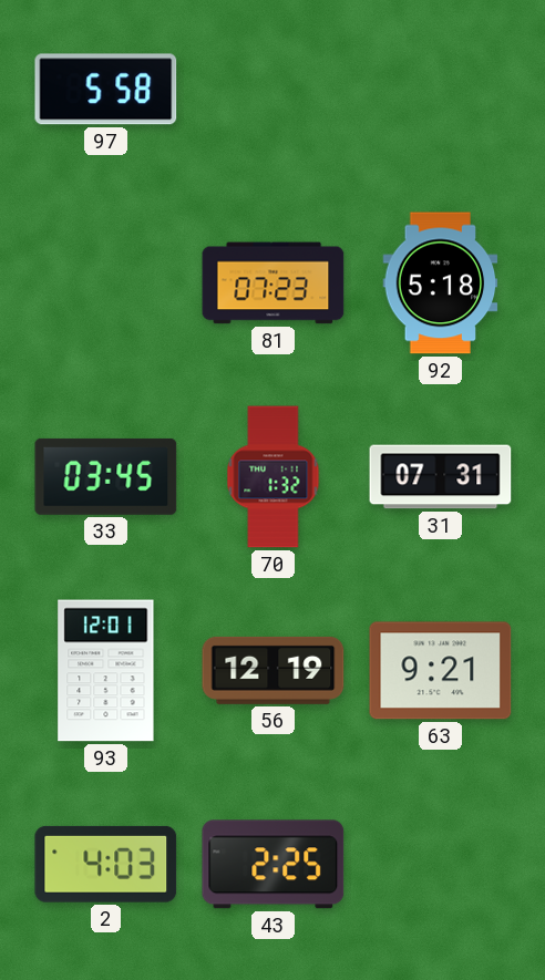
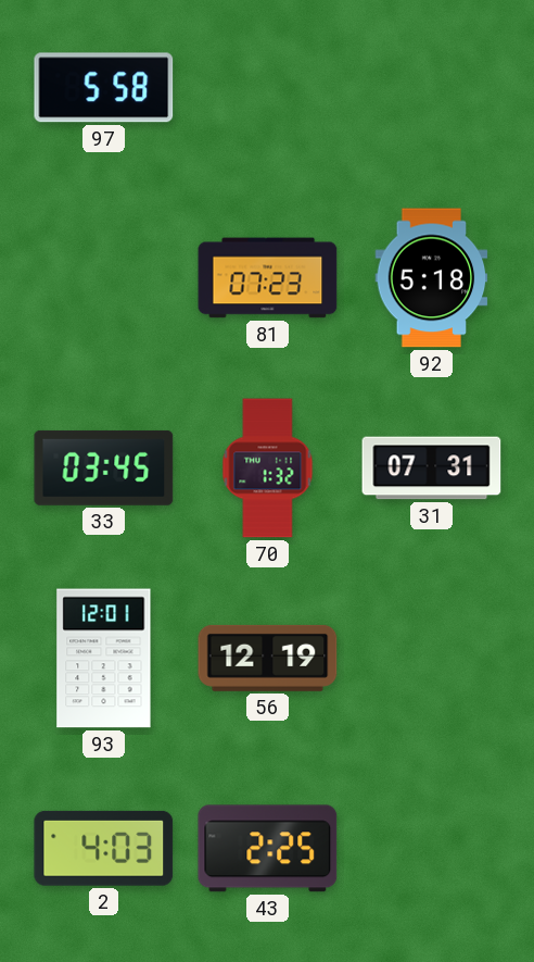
63: 9:21 -> none
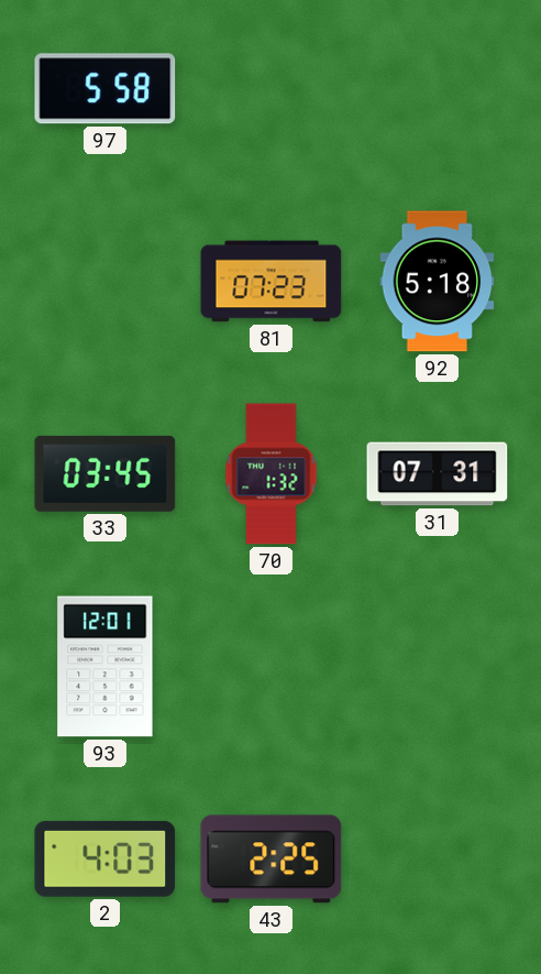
56: 12:19 -> none
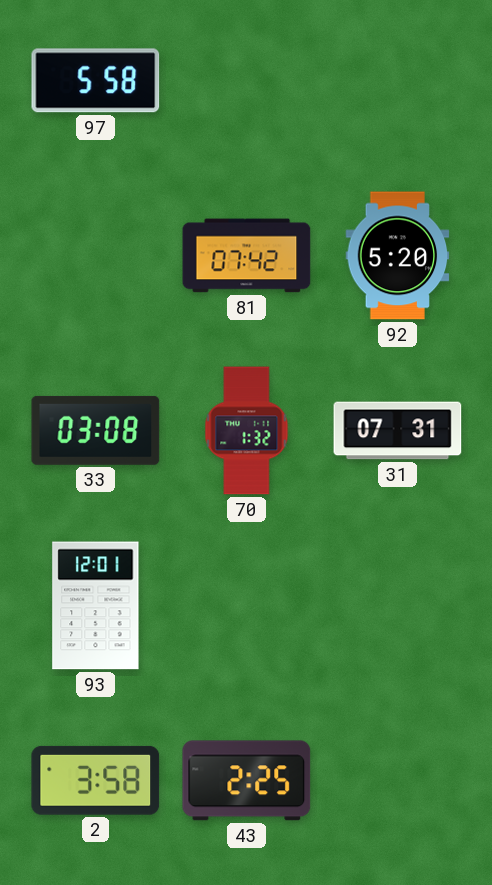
81: 07:23 -> 07:42
92: 5:18 -> 5:20
33: 03:45 -> 03:08
2: 4:03 -> 3:58
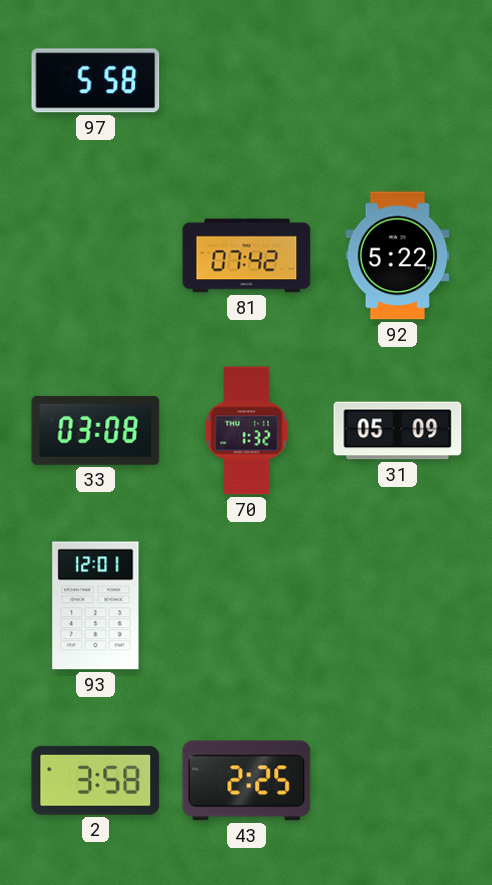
92: 5:20 -> 5:22
31: 07:31 -> 05:09
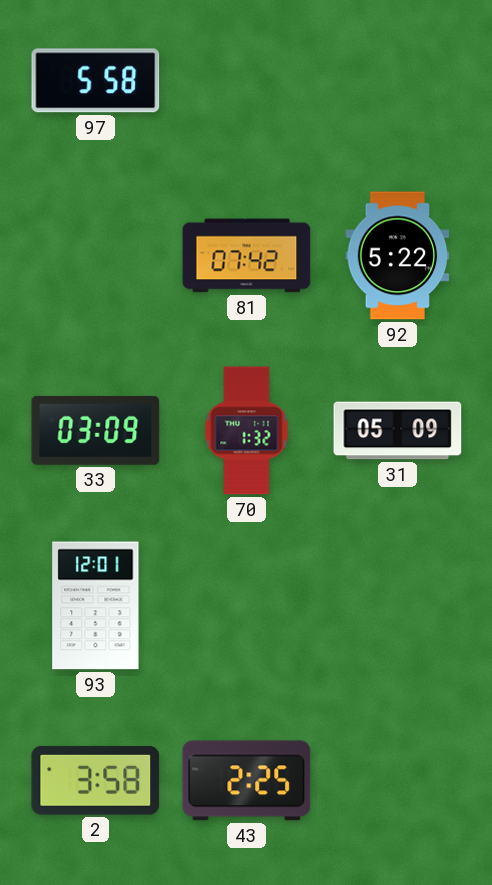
33: 03:08 -> 03:09
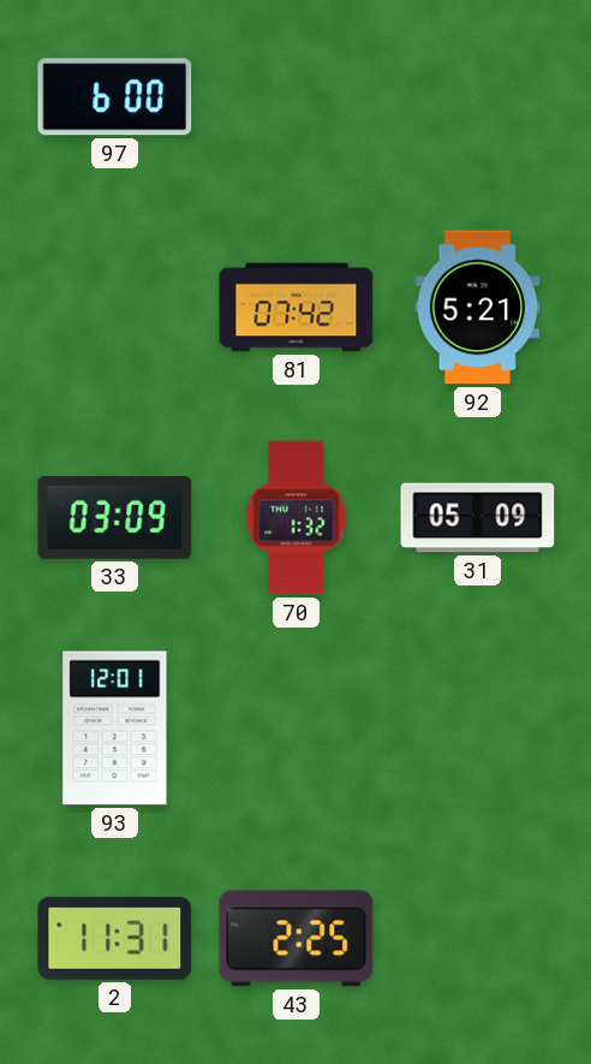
97: 5:58 -> 6:00
92: 5:22 -> 5:21
2: 3:58 -> 11:31
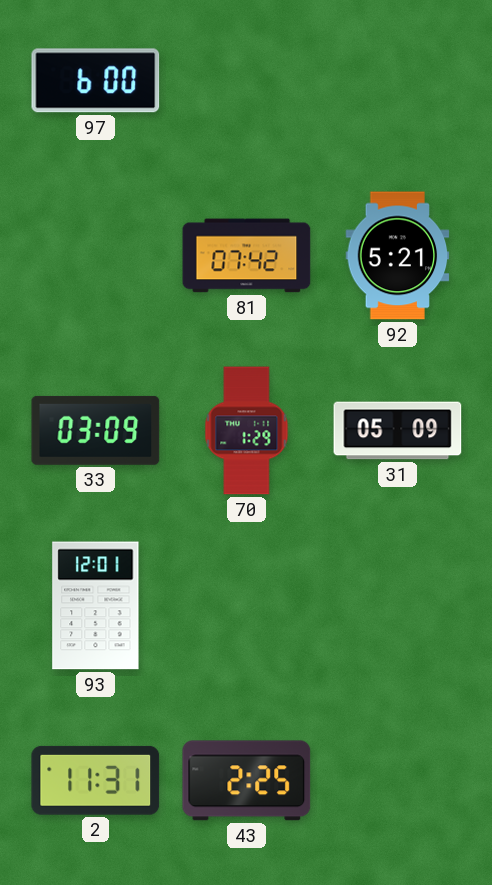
70: 1:32 -> 1:29
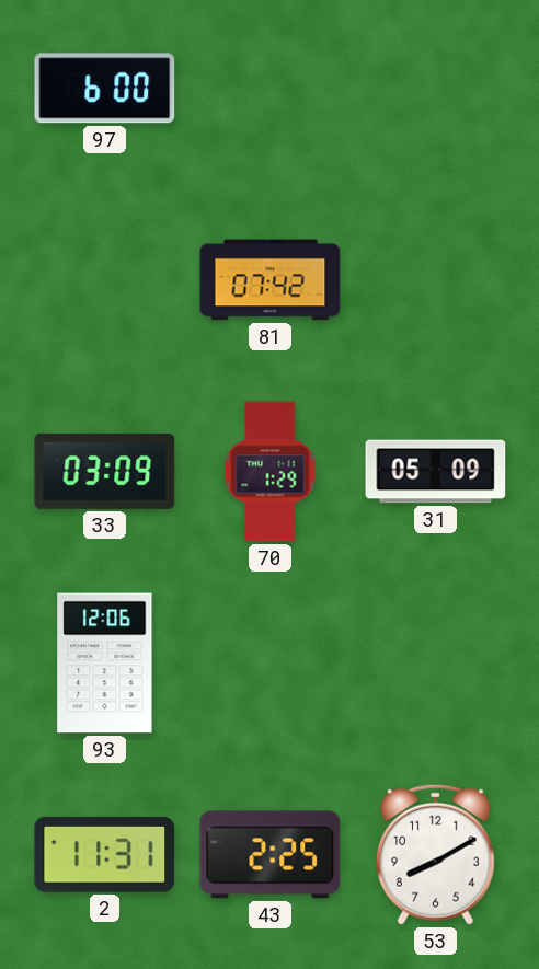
92: 5:21 -> none
93: 12:01 -> 12:06
53: none -> 8:10
